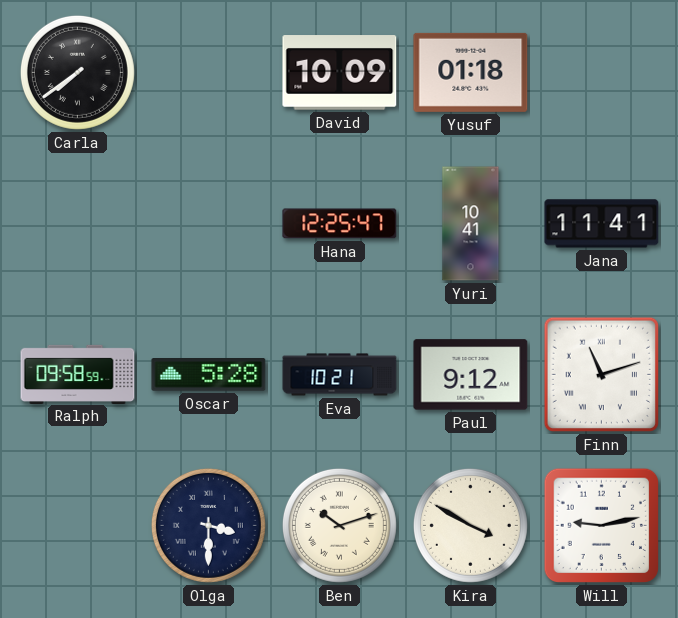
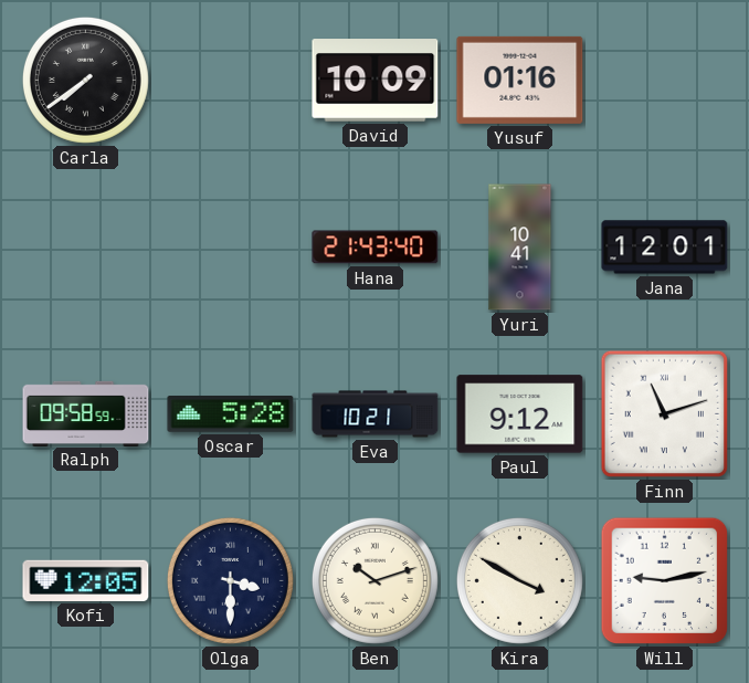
Yusuf: 01:18 -> 01:16
Hana: 12:25 -> 21:43
Jana: 11:41 -> 12:01
Kofi: none -> 12:05
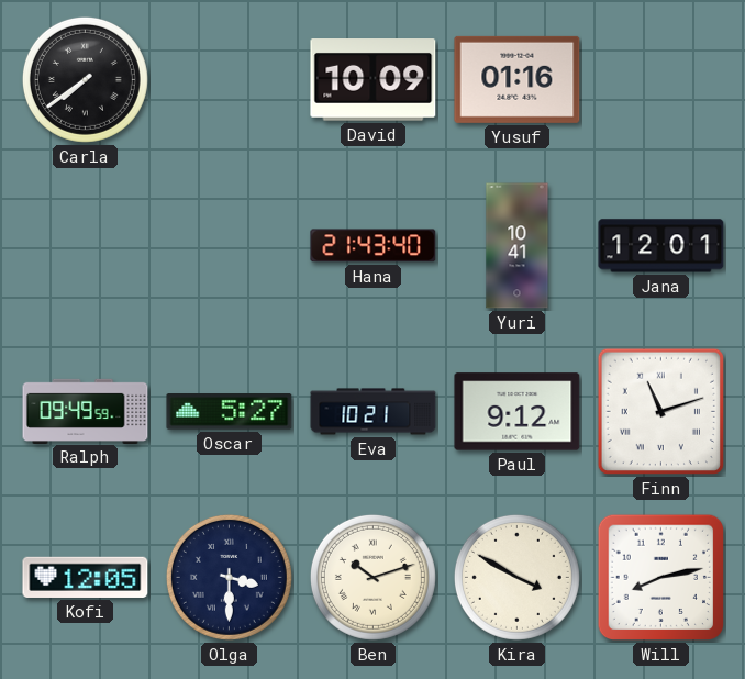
Ralph: 09:58 -> 09:49
Oscar: 5:28 -> 5:27
Will: 9:13 -> 8:13
